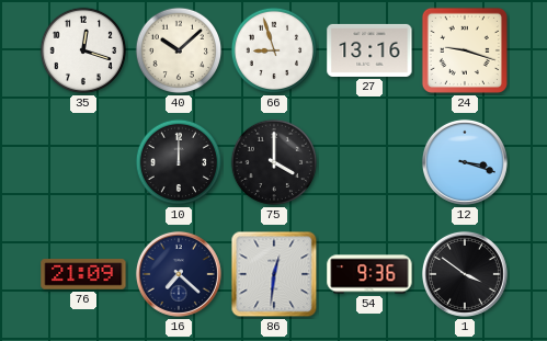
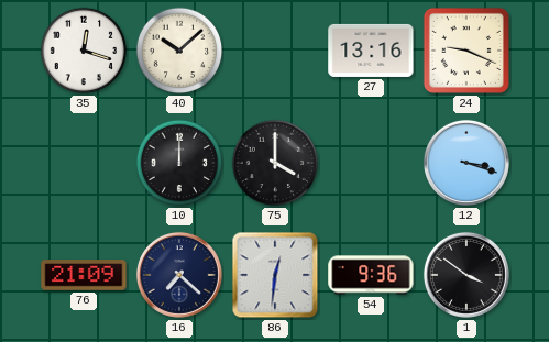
66: 8:57 -> none
24: 9:18 -> 9:19
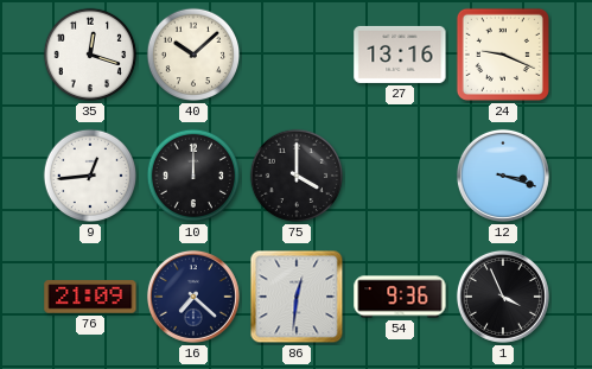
9: none -> 12:44
1: 3:51 -> 3:56
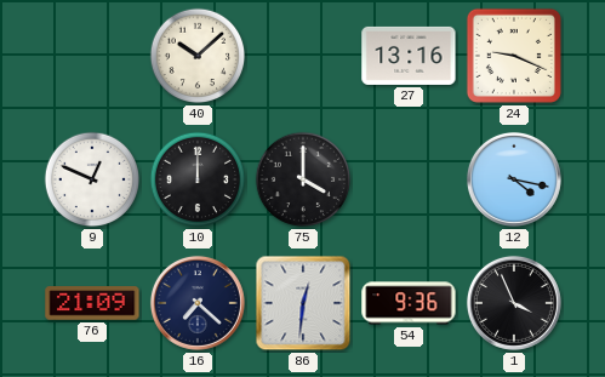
35: 12:18 -> none
9: 12:44 -> 12:49
12: 3:18 -> 4:17
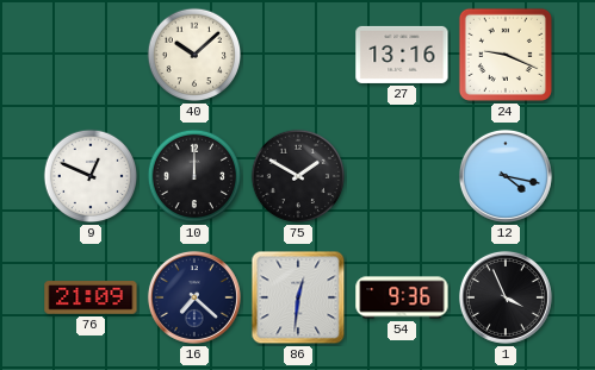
75: 4:00 -> 1:50
